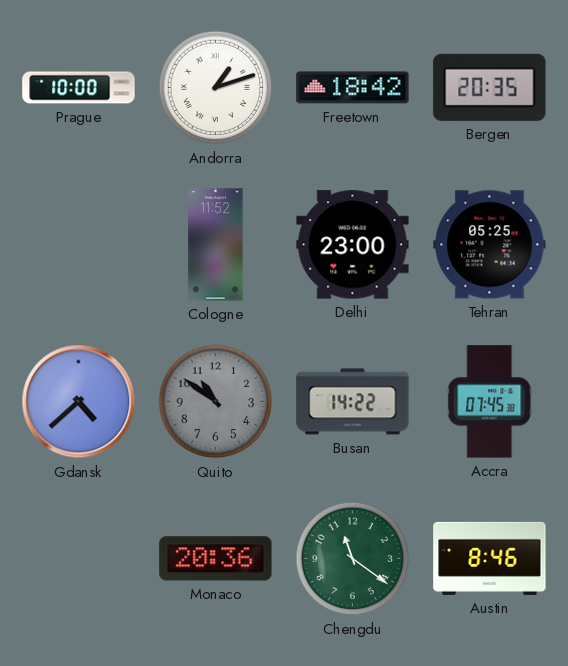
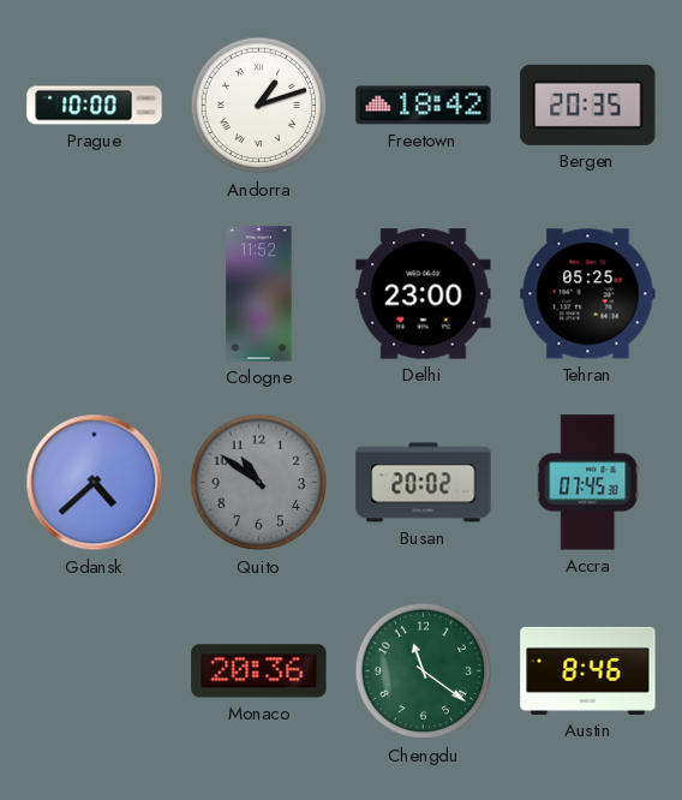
Busan: 14:22 -> 20:02
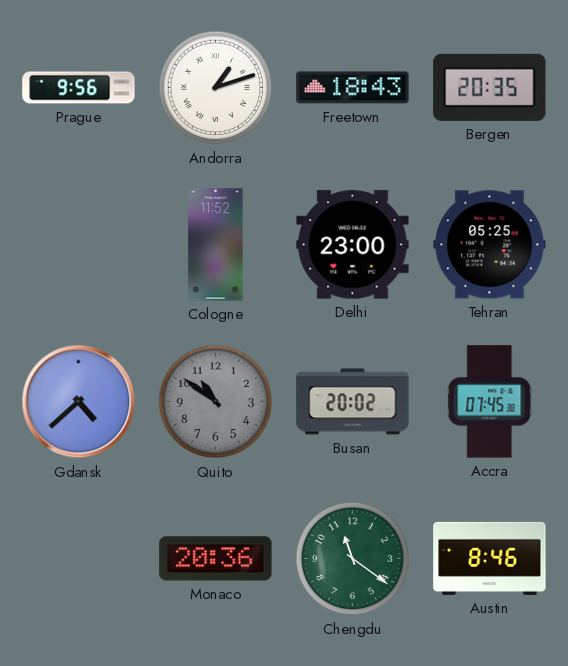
Prague: 10:00 -> 9:56
Freetown: 18:42 -> 18:43
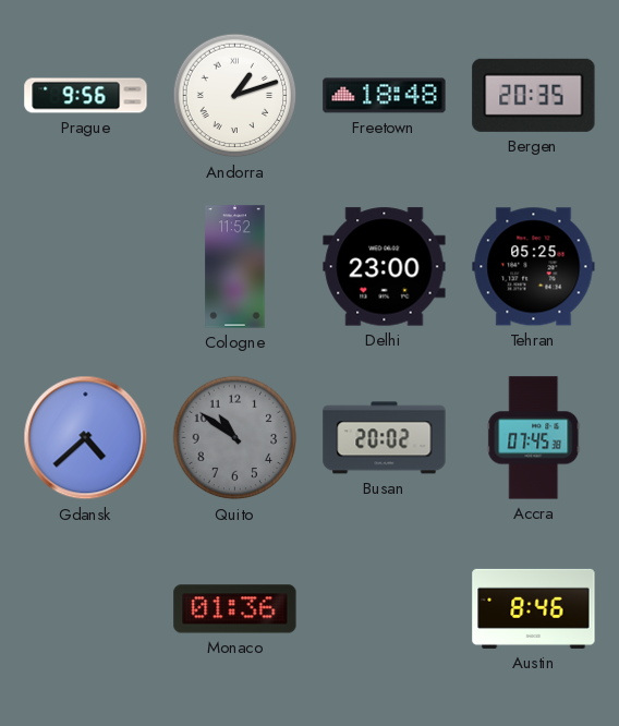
Freetown: 18:43 -> 18:48
Monaco: 20:36 -> 01:36
Chengdu: 11:21 -> none
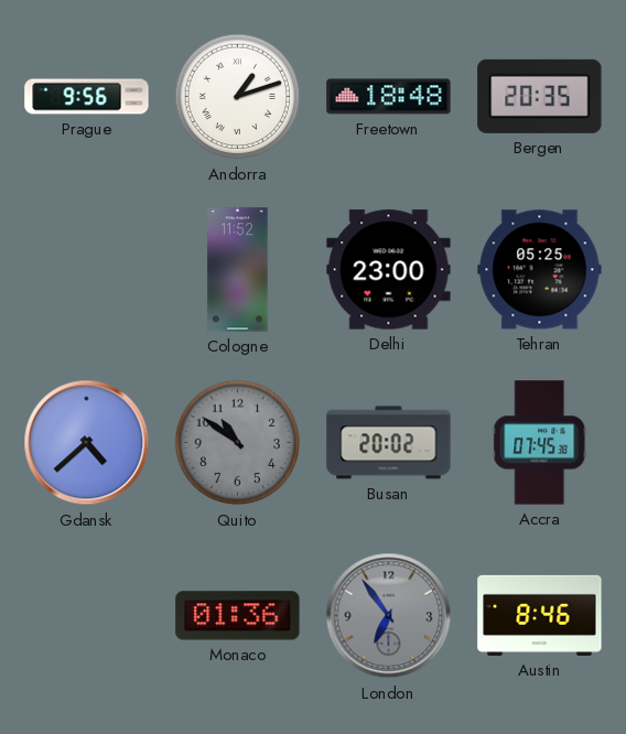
London: none -> 6:54
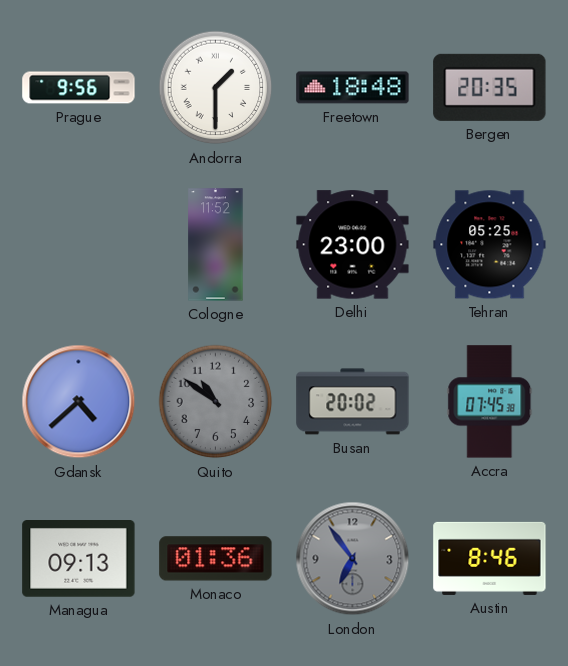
Andorra: 1:12 -> 1:30
Managua: none -> 09:13
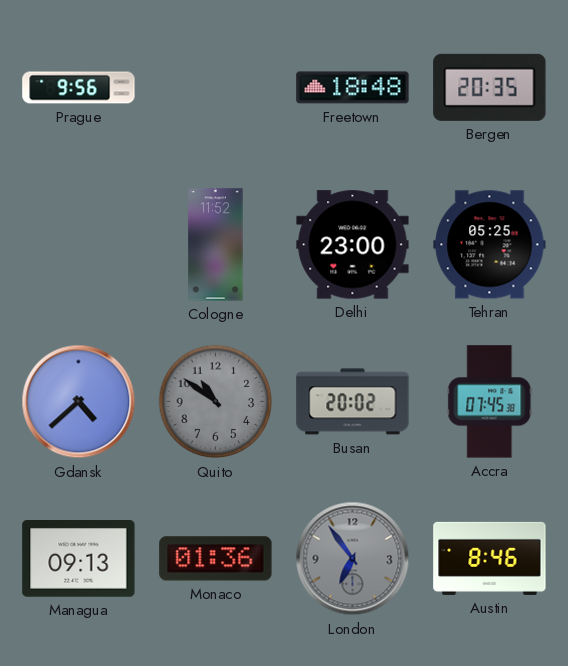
Andorra: 1:30 -> none
